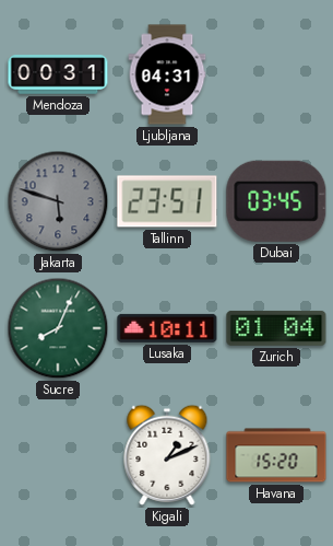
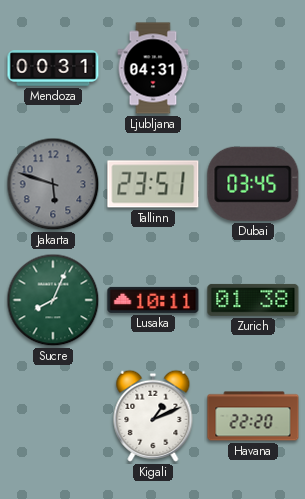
Zurich: 01:04 -> 01:38
Havana: 15:20 -> 22:20
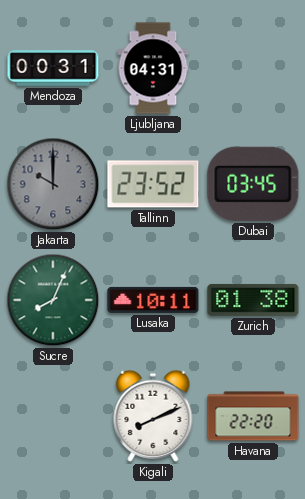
Jakarta: 5:48 -> 10:00
Tallinn: 23:51 -> 23:52
Kigali: 1:11 -> 8:11
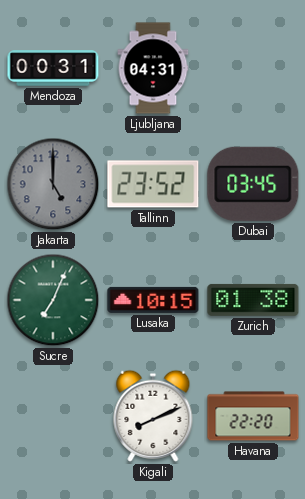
Jakarta: 10:00 -> 5:00
Sucre: 8:04 -> 7:04
Lusaka: 10:11 -> 10:15
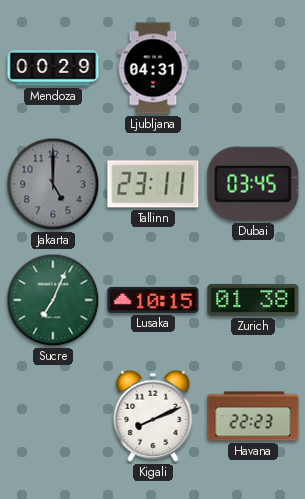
Mendoza: 00:31 -> 00:29
Tallinn: 23:52 -> 23:11
Havana: 22:20 -> 22:23
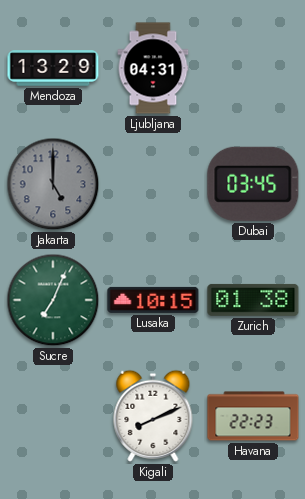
Mendoza: 00:29 -> 13:29
Tallinn: 23:11 -> none
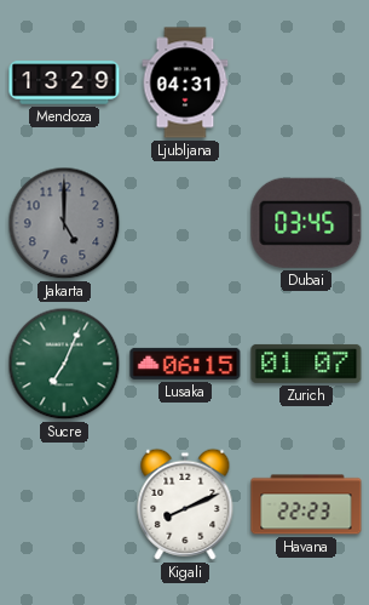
Lusaka: 10:15 -> 06:15
Zurich: 01:38 -> 01:07
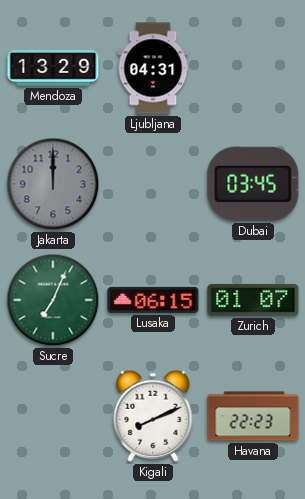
Jakarta: 5:00 -> 12:00
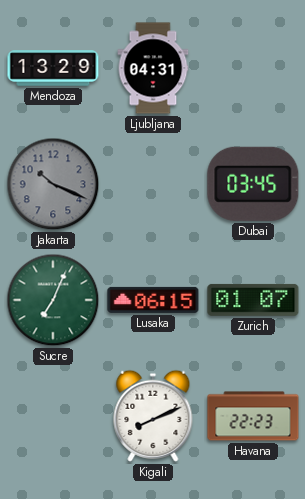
Jakarta: 12:00 -> 10:19
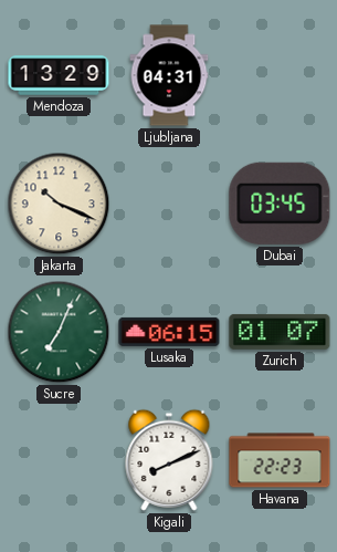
Jakarta dial: grey -> cream
